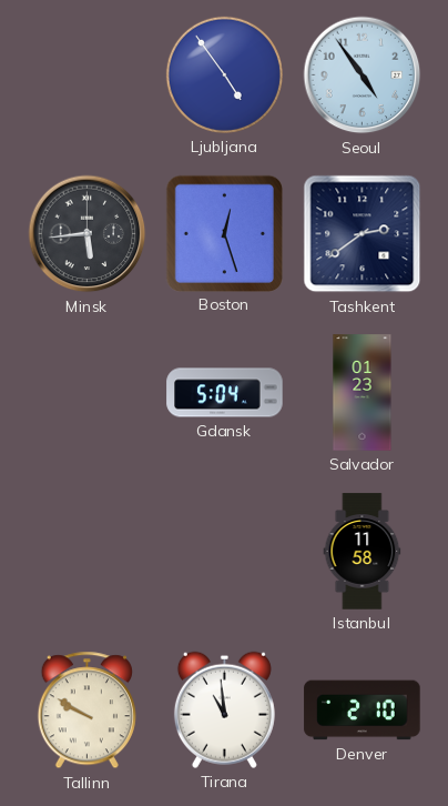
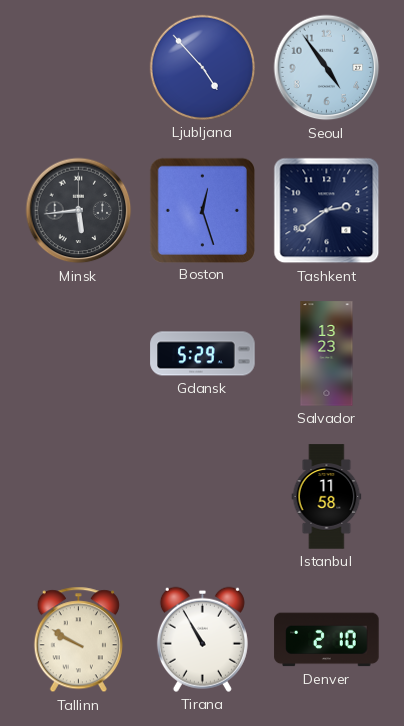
Ljubljana: 4:54 -> 4:53
Gdansk: 5:04 -> 5:29
Salvador: 01:23 -> 13:23
Tirana: 10:59 -> 10:55
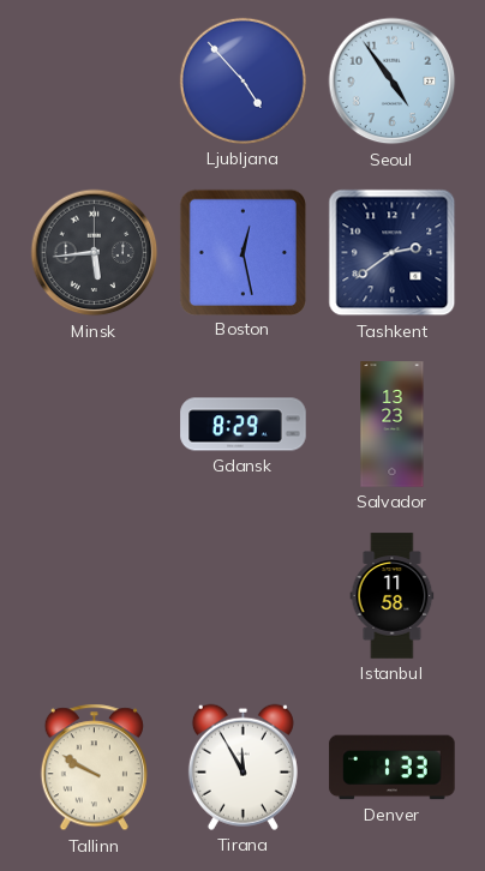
Boston: 12:27 -> 12:28
Gdansk: 5:29 -> 8:29
Tirana: 10:55 -> 11:55
Denver: 2:10 -> 1:33
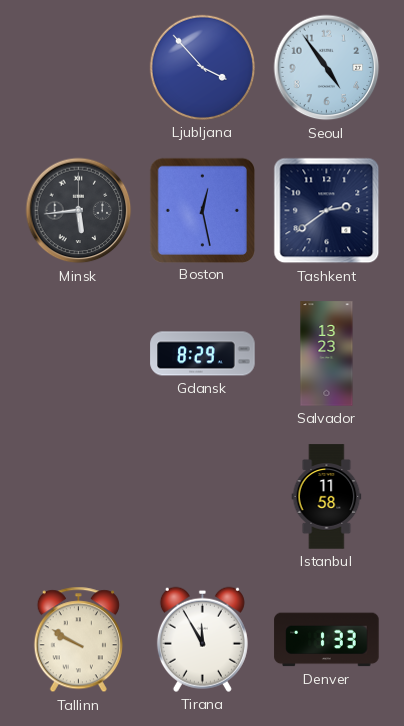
Ljubljana: 4:53 -> 3:53
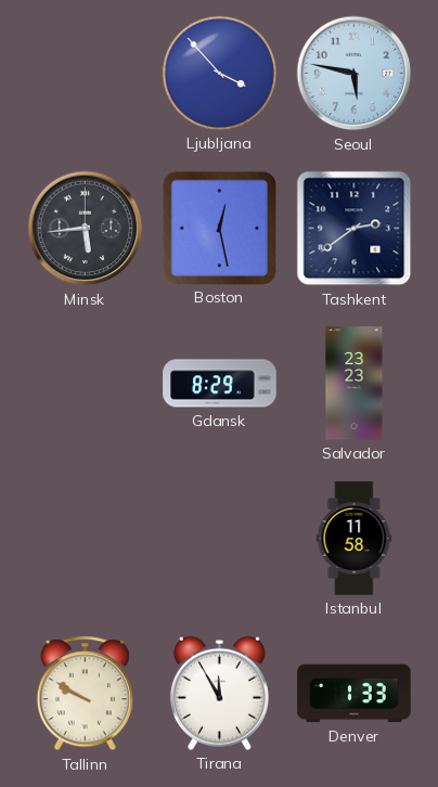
Seoul: 4:54 -> 5:47
Salvador: 13:23 -> 23:23
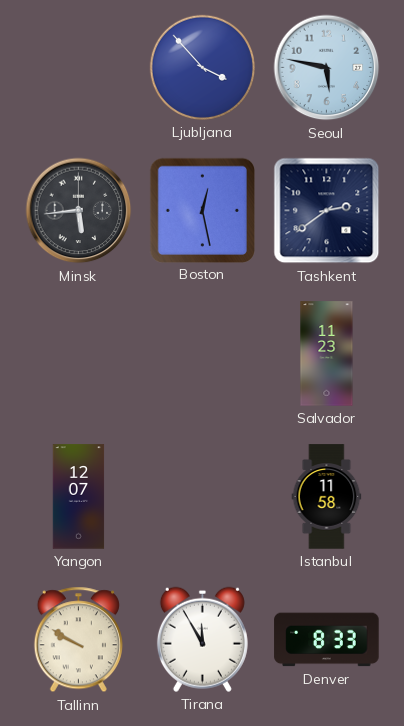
Gdansk: 8:29 -> none
Salvador: 23:23 -> 11:23
Yangon: none -> 12:07
Denver: 1:33 -> 8:33
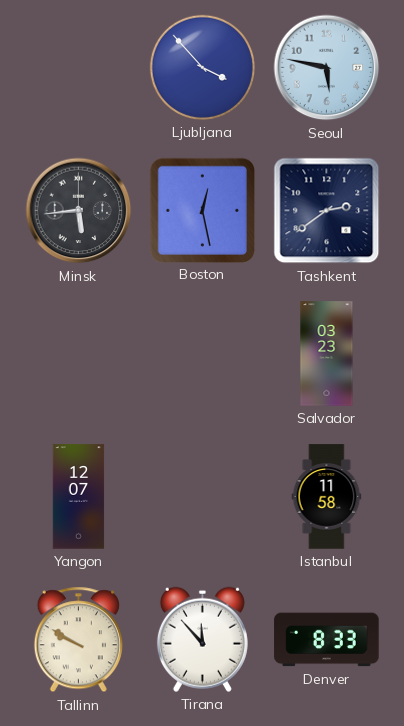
Salvador: 11:23 -> 03:23
Tirana: 11:55 -> 11:53
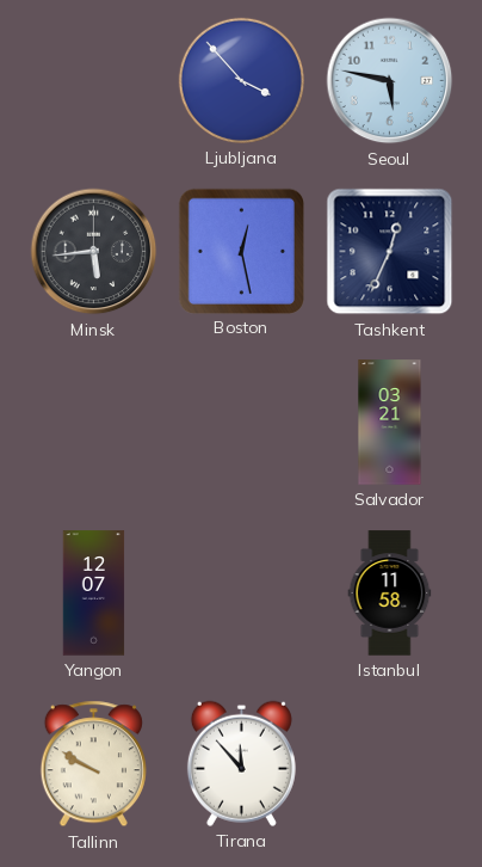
Tashkent: 2:39 -> 12:34
Salvador: 03:23 -> 03:21
Denver: 8:33 -> none
